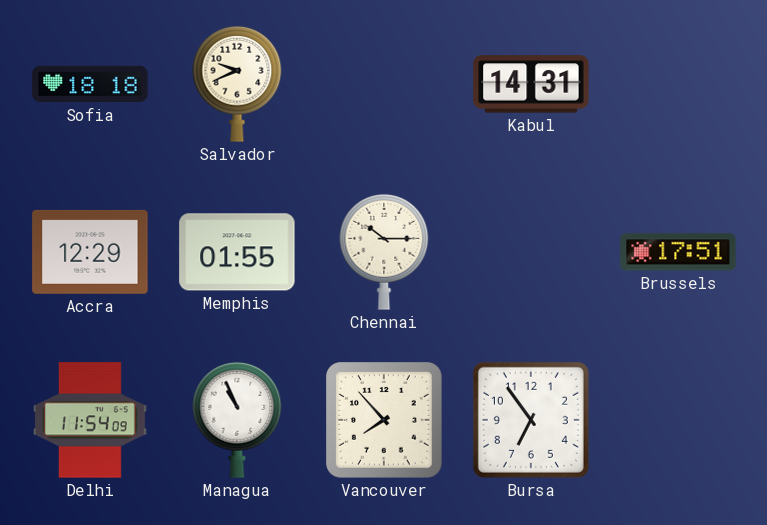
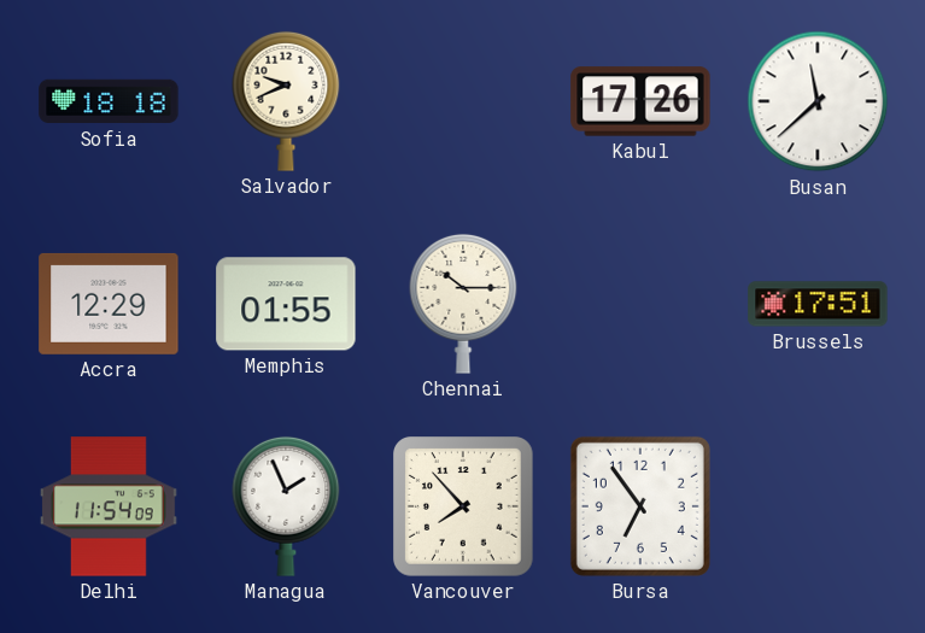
Kabul: 14:31 -> 17:26
Busan: none -> 11:38
Managua: 10:56 -> 1:56
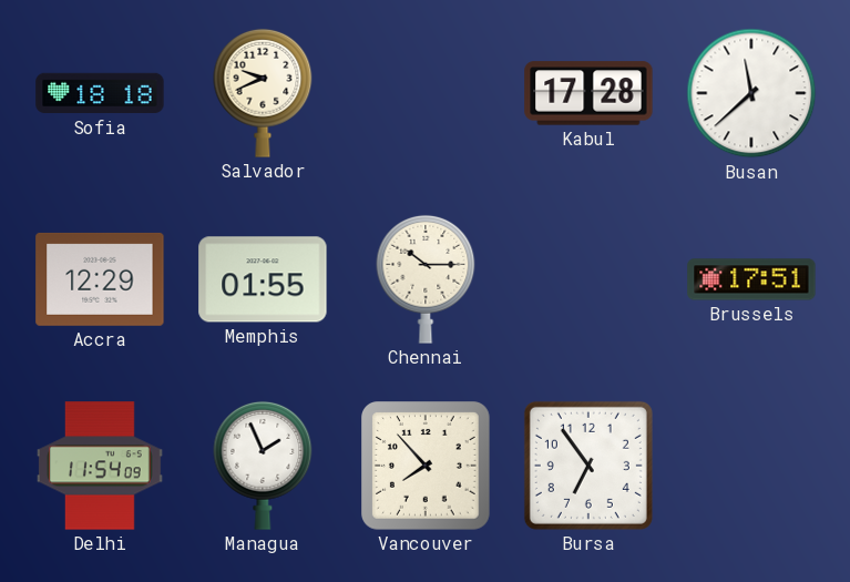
Kabul: 17:26 -> 17:28
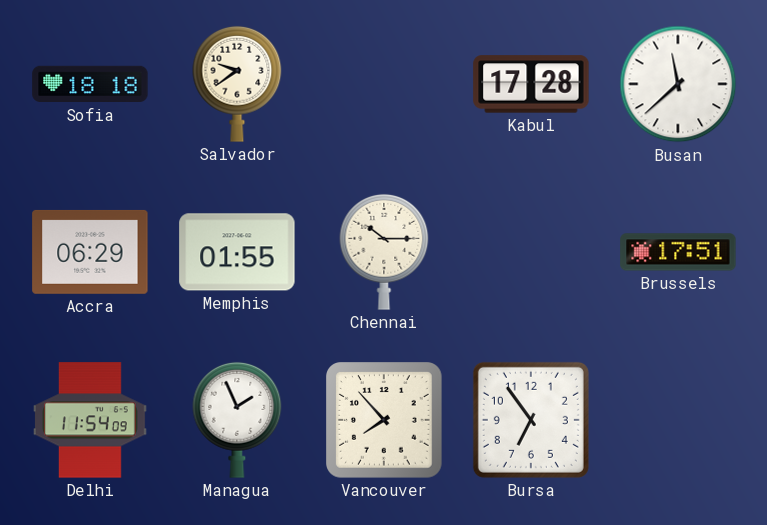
Salvador: 9:41 -> 9:39
Accra: 12:29 -> 06:29
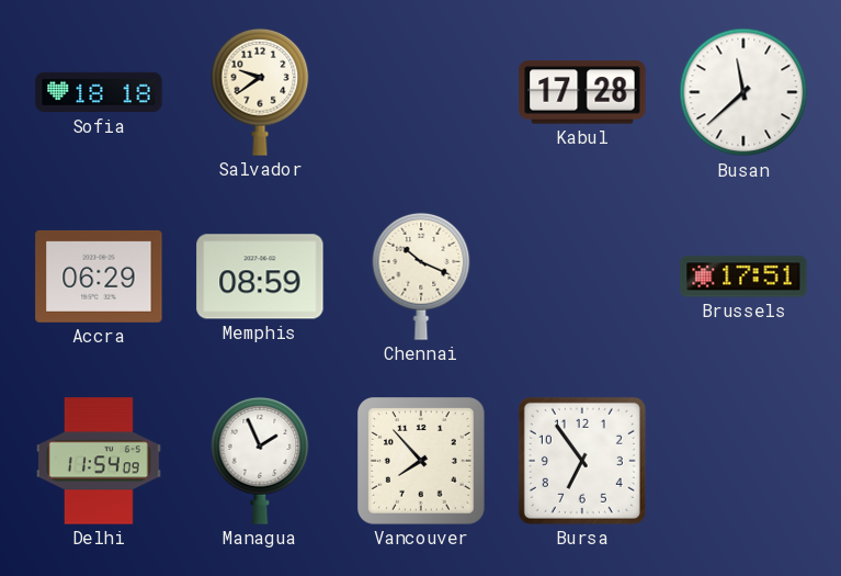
Memphis: 01:55 -> 08:59
Chennai: 10:15 -> 10:19
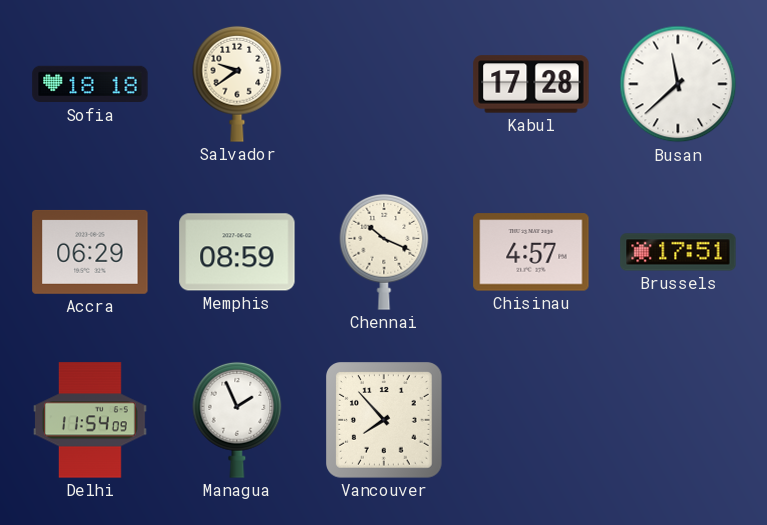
Chisinau: none -> 4:57
Bursa: 6:54 -> none
